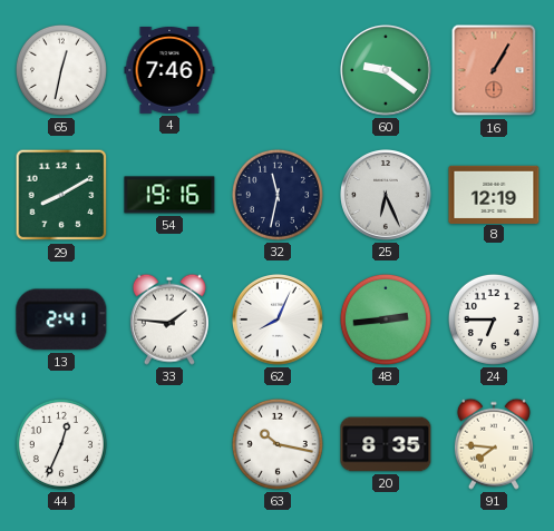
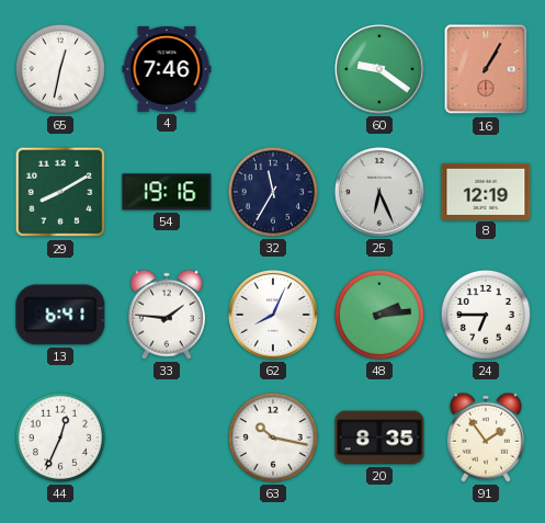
32: 11:32 -> 11:35
13: 2:41 -> 6:41
48: 2:44 -> 2:14
91: 7:46 -> 1:54
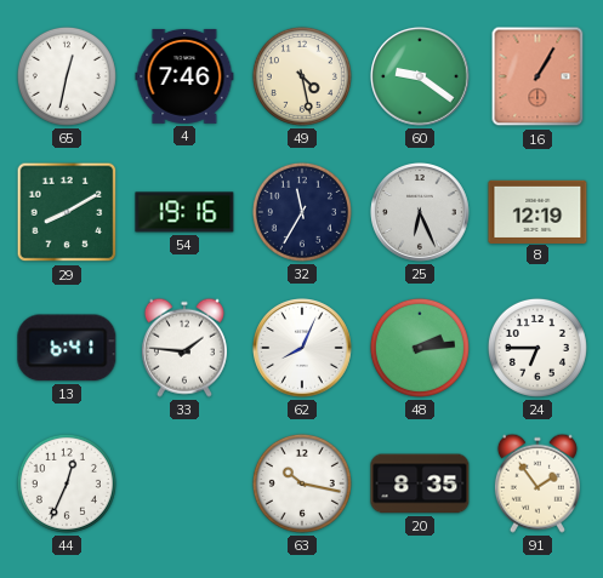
49: none -> 4:28
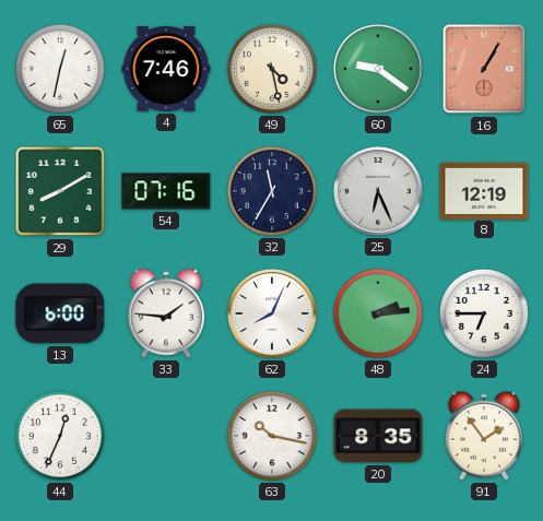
54: 19:16 -> 07:16
13: 6:41 -> 6:00
